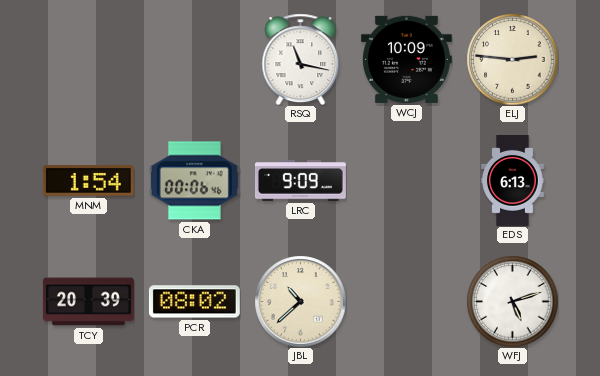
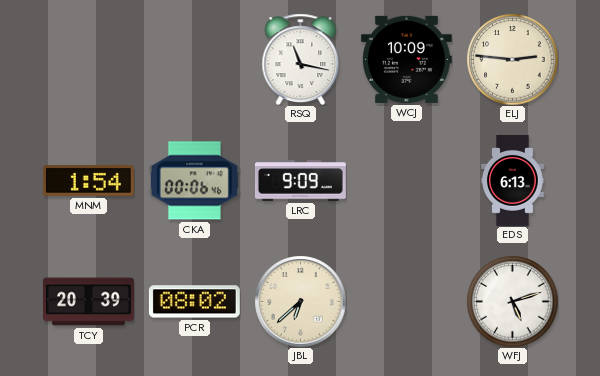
JBL: 10:38 -> 6:38
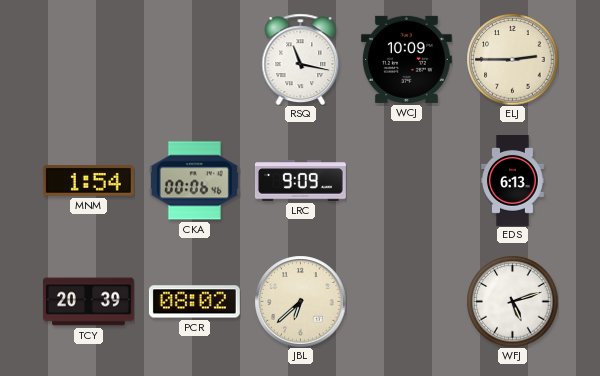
ELJ: 2:46 -> 2:45
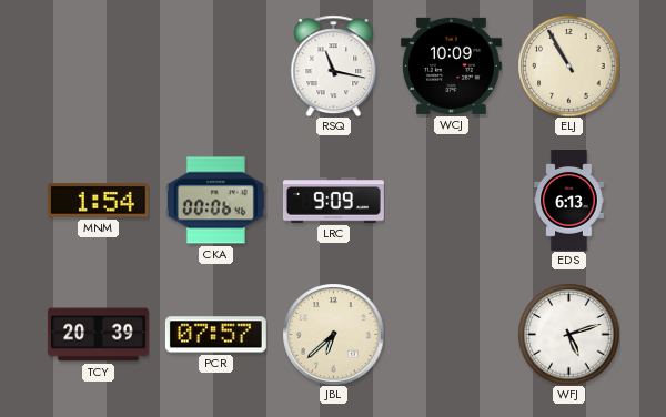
ELJ: 2:45 -> 10:55
PCR: 08:02 -> 07:57
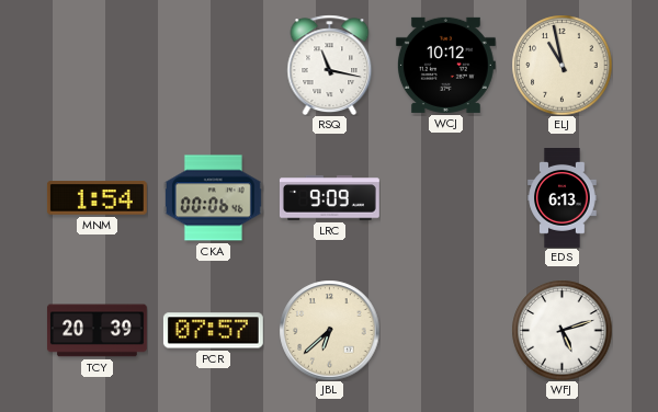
WCJ: 10:09 -> 10:12
ELJ: 10:55 -> 10:58
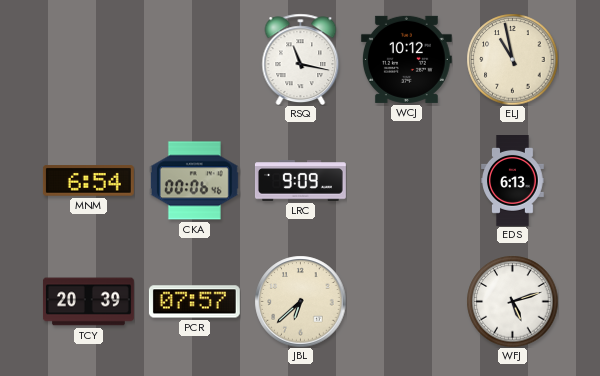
MNM: 1:54 -> 6:54
